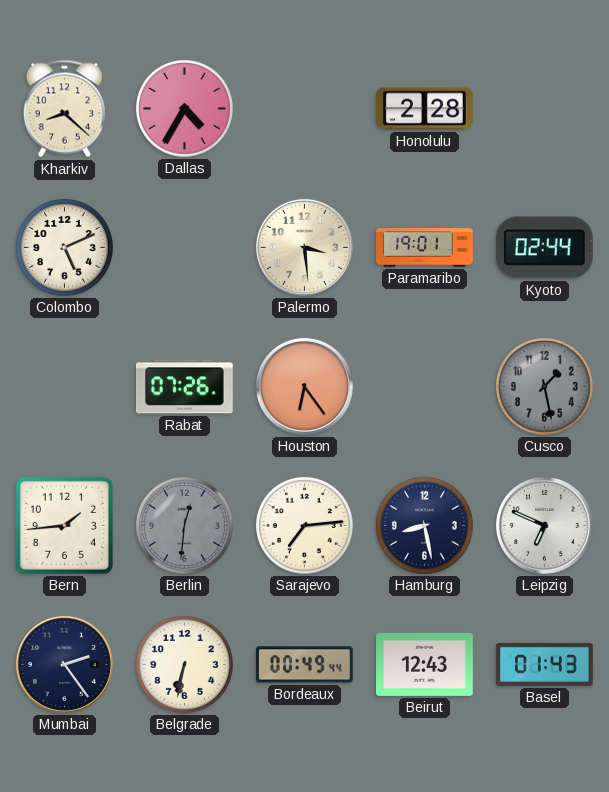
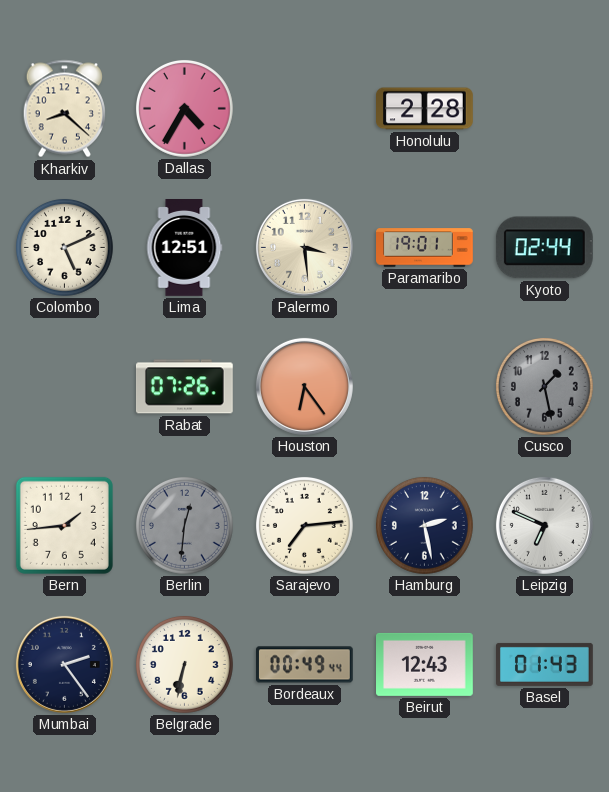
Lima: none -> 12:51
Hamburg: 8:28 -> 2:28
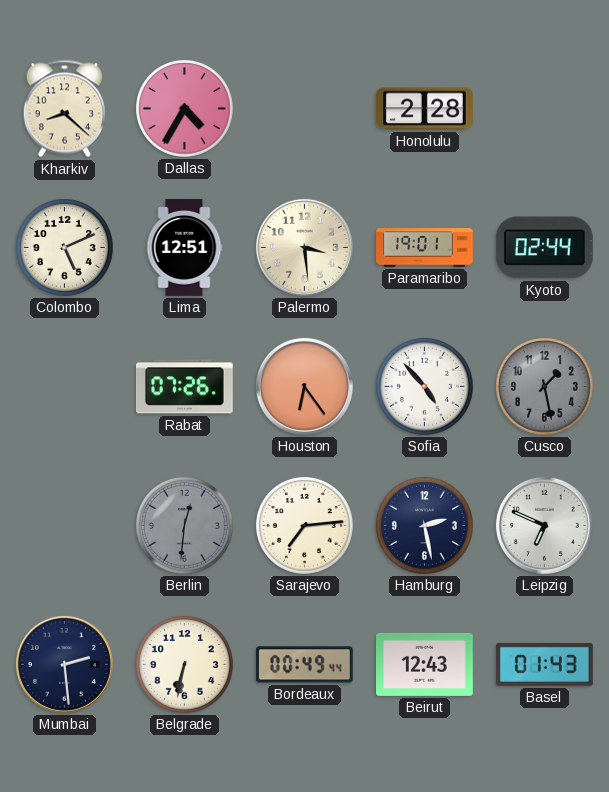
Sofia: none -> 4:53
Bern: 1:44 -> none
Mumbai: 2:24 -> 2:29
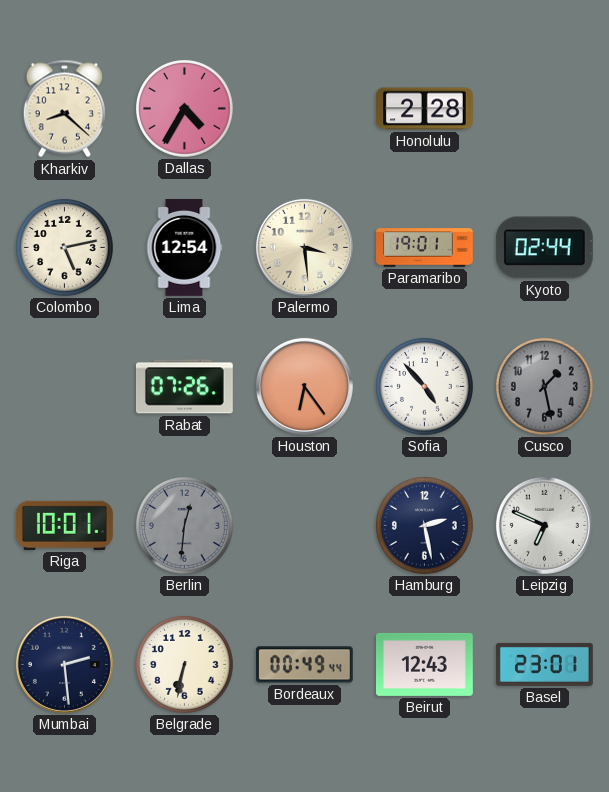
Colombo: 5:11 -> 5:13
Lima: 12:51 -> 12:54
Riga: none -> 10:01
Sarajevo: 7:14 -> none
Basel: 01:43 -> 23:01
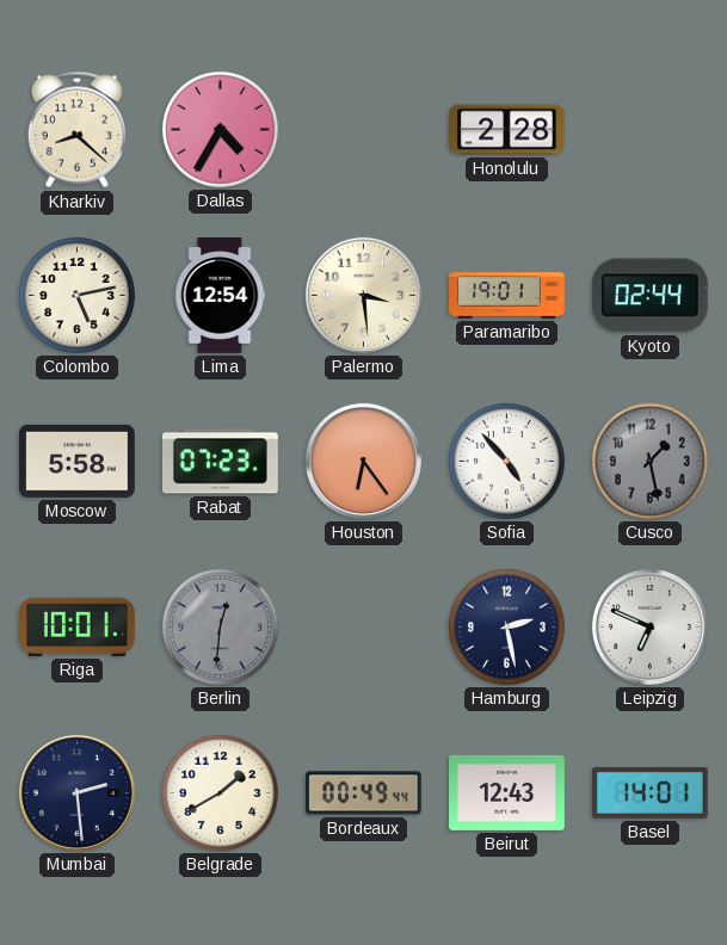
Moscow: none -> 5:58
Rabat: 07:26 -> 07:23
Belgrade: 6:32 -> 1:40
Basel: 23:01 -> 14:01
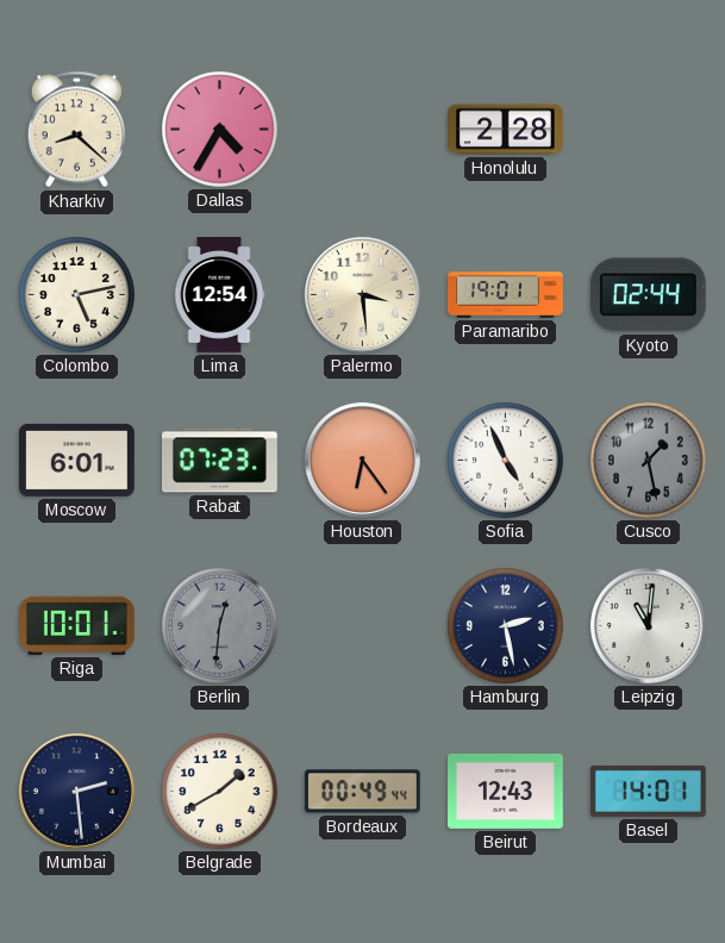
Moscow: 5:58 -> 6:01
Sofia: 4:53 -> 4:56
Leipzig: 6:49 -> 11:01
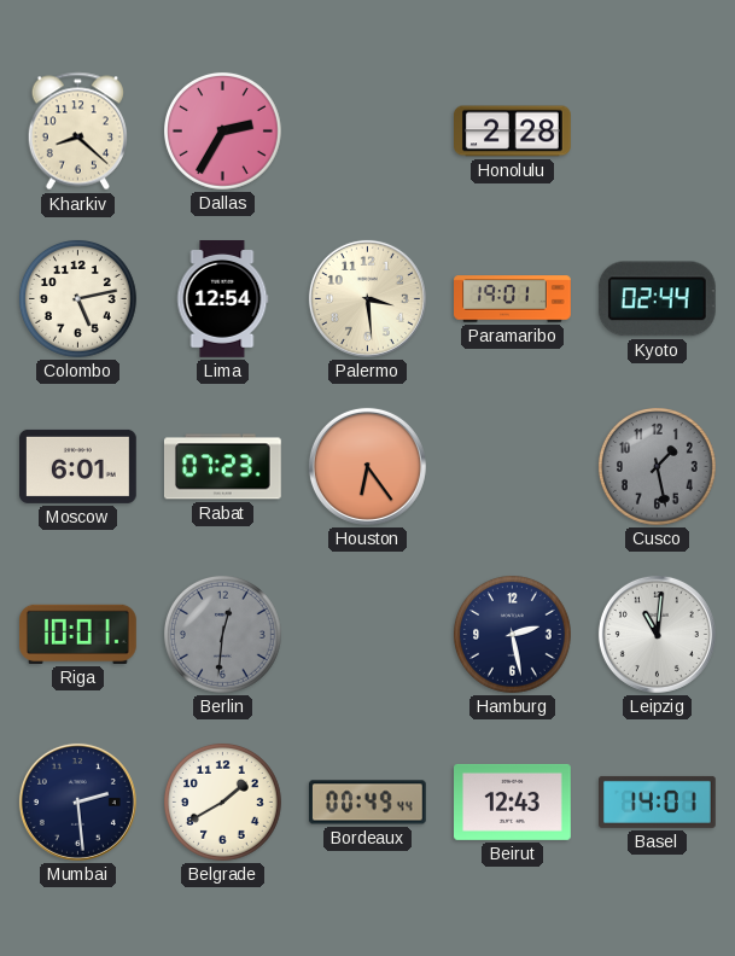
Dallas: 4:35 -> 2:35
Sofia: 4:56 -> none
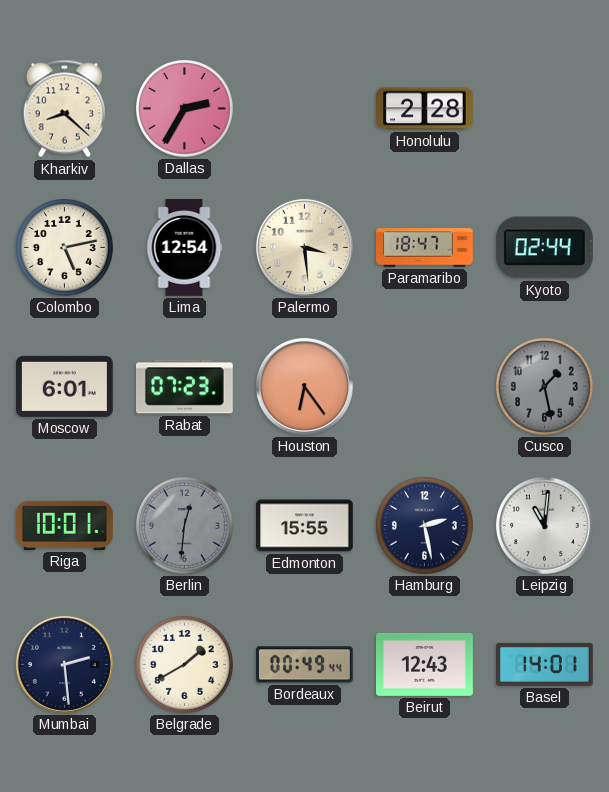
Paramaribo: 19:01 -> 18:47
Edmonton: none -> 15:55
